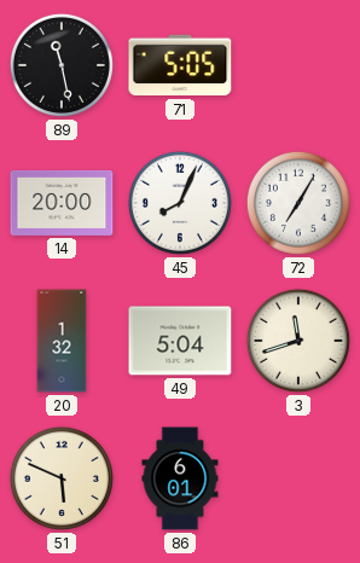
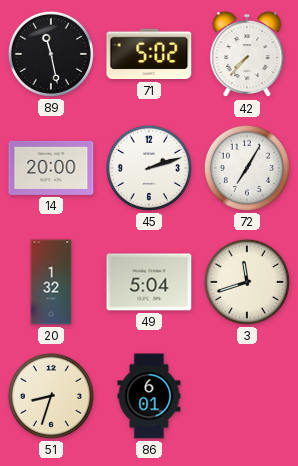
71: 5:05 -> 5:02
42: none -> 7:37
45: 8:04 -> 2:12
51: 5:49 -> 8:33
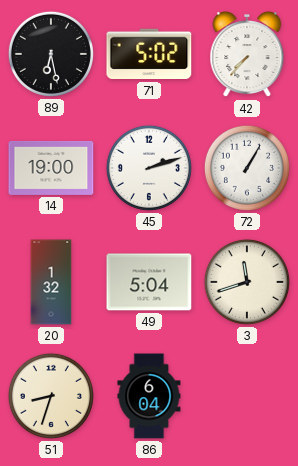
89: 11:28 -> 6:28
14: 20:00 -> 19:00
72: 7:05 -> 1:05
86: 6:01 -> 6:04
